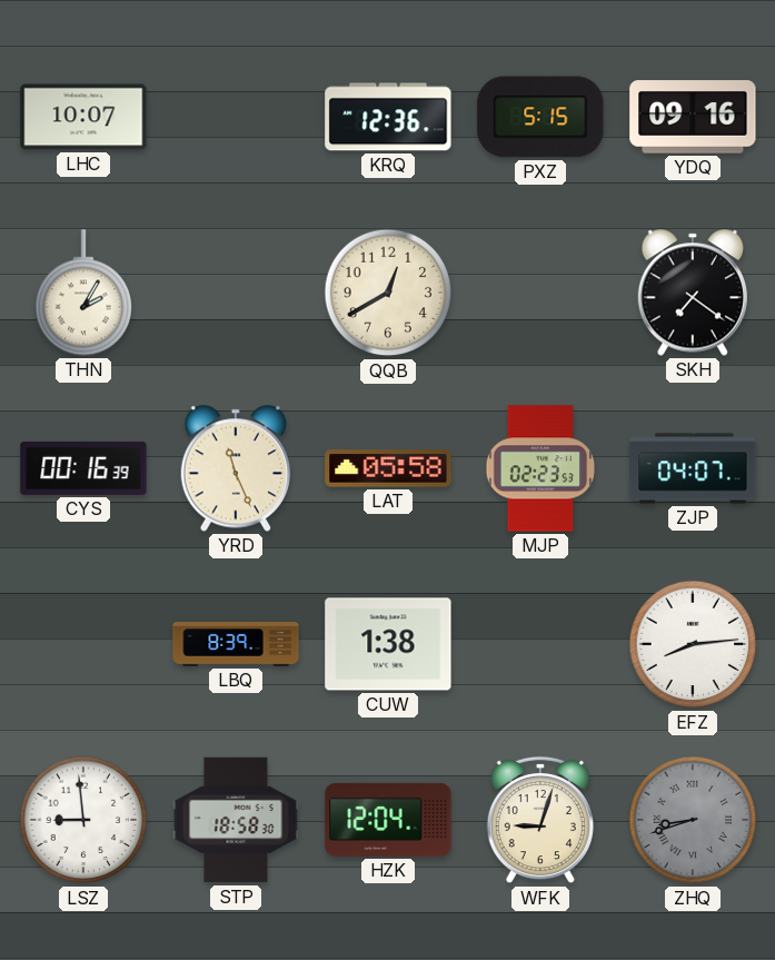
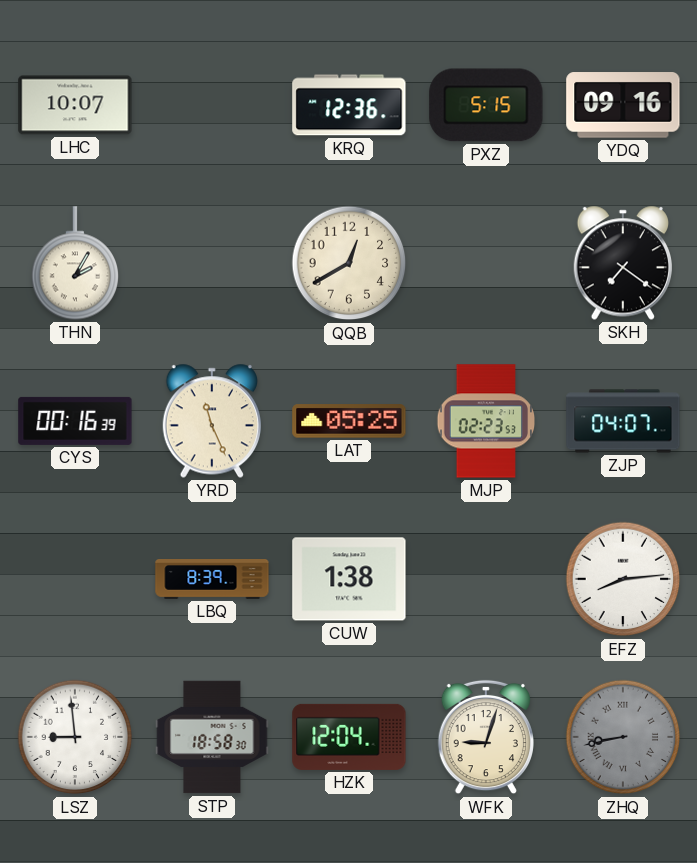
LAT: 05:58 -> 05:25
ZHQ: 8:42 -> 8:43
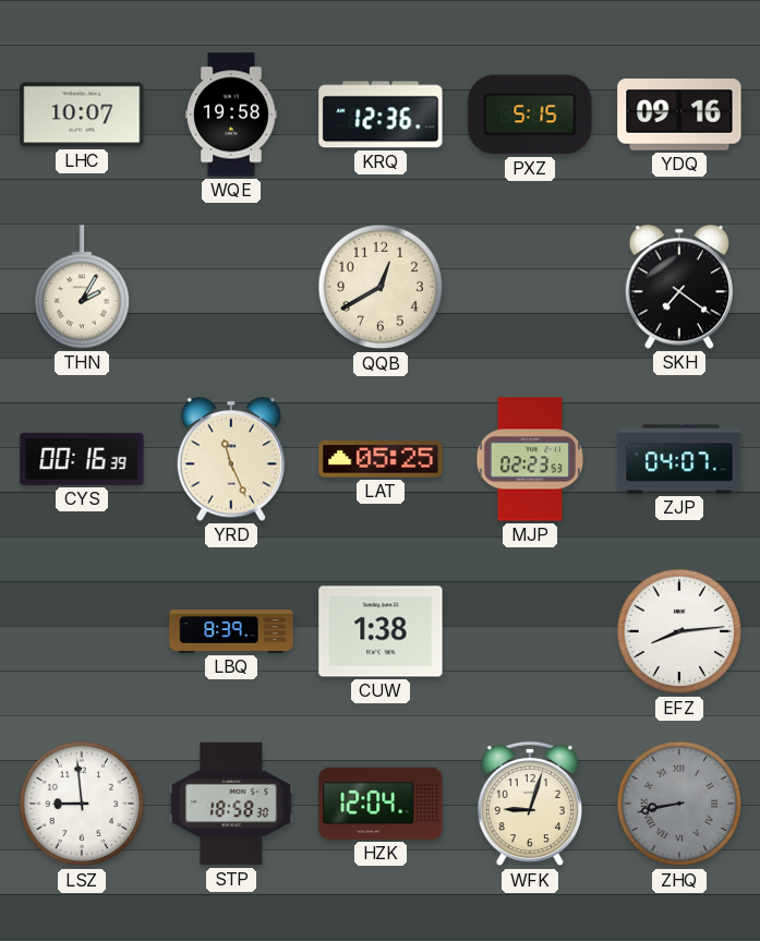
WQE: none -> 19:58
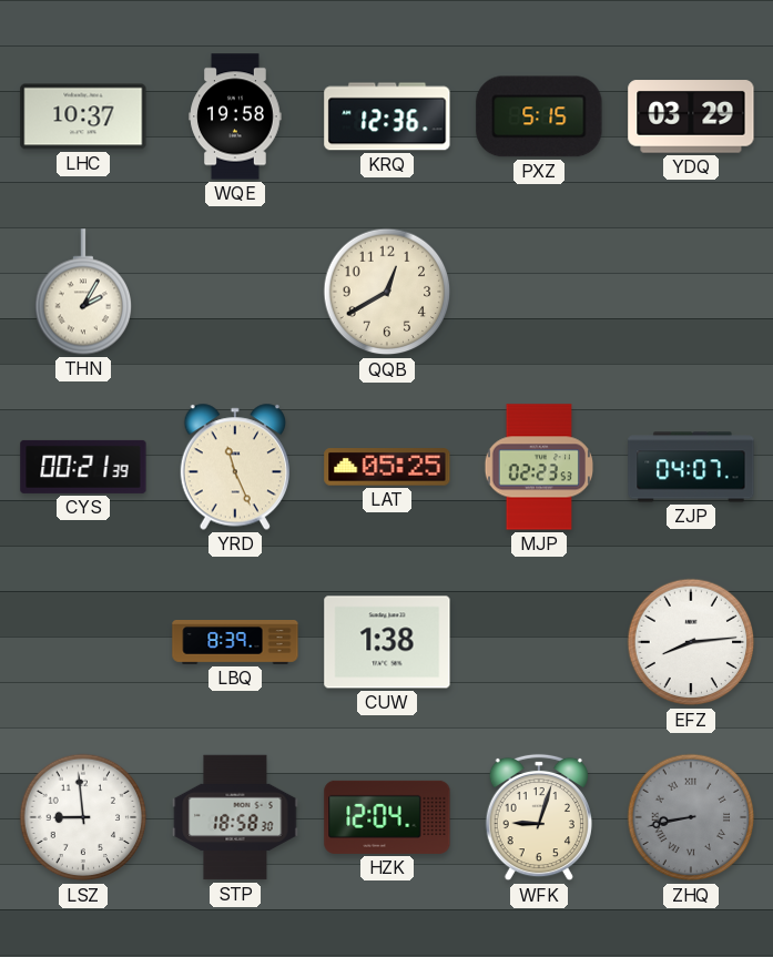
LHC: 10:07 -> 10:37
YDQ: 09:16 -> 03:29
SKH: 7:21 -> none
CYS: 00:16 -> 00:21
